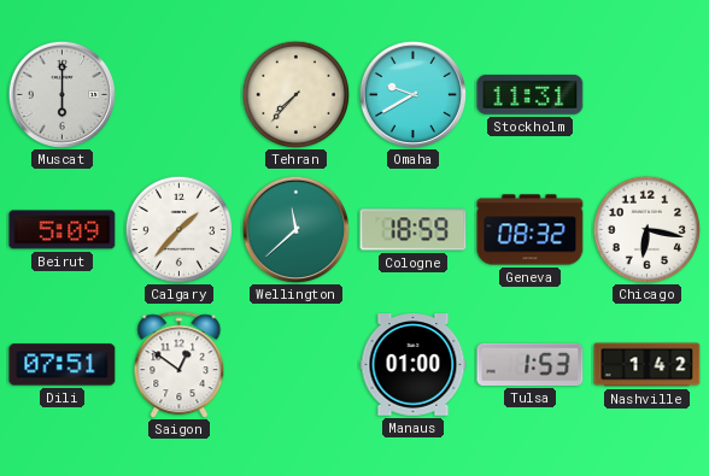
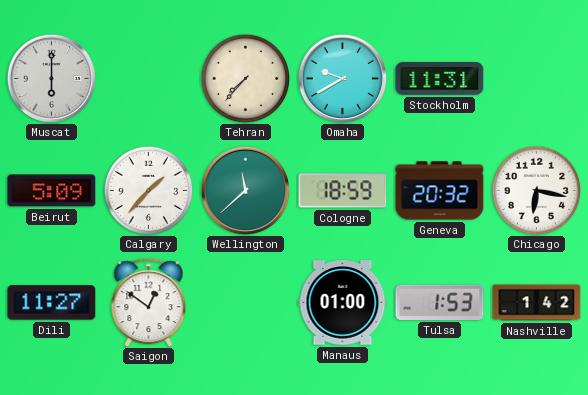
Geneva: 08:32 -> 20:32
Dili: 07:51 -> 11:27
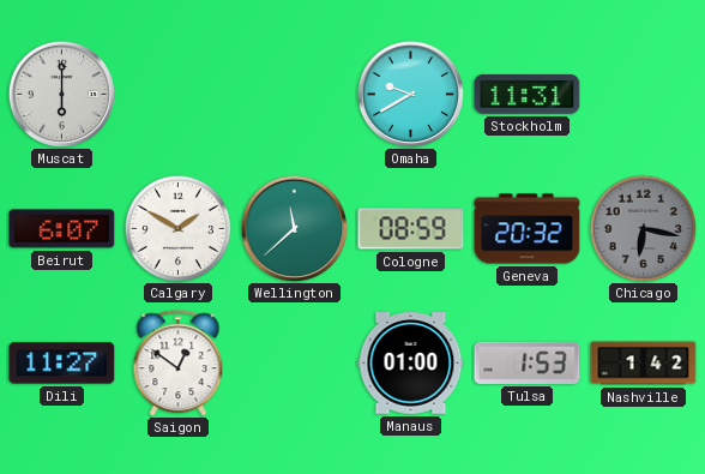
Tehran: 7:37 -> none
Beirut: 5:09 -> 6:07
Calgary: 1:37 -> 1:50
Cologne: 18:59 -> 08:59
Chicago dial: white -> grey
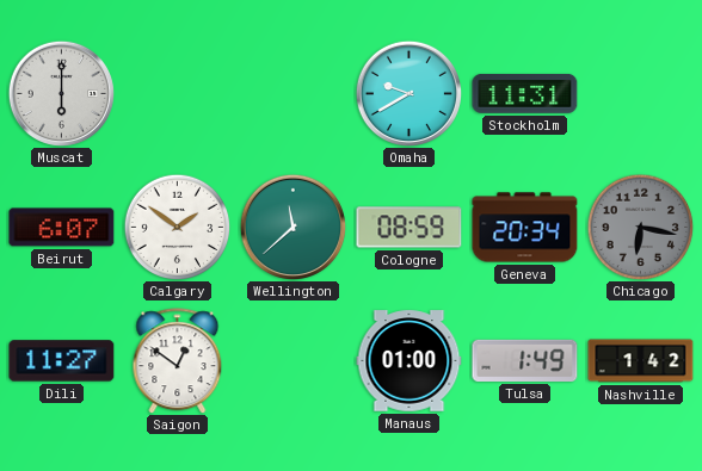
Calgary: 1:50 -> 1:51
Geneva: 20:32 -> 20:34
Tulsa: 1:53 -> 1:49
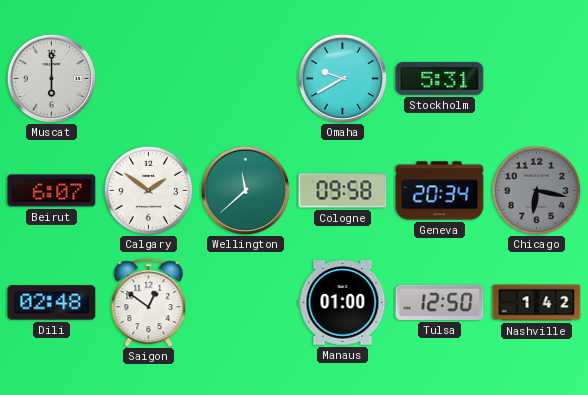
Stockholm: 11:31 -> 5:31
Cologne: 08:59 -> 09:58
Dili: 11:27 -> 02:48
Tulsa: 1:49 -> 12:50
